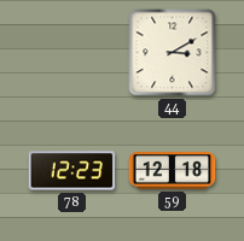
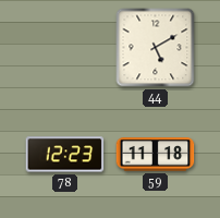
44: 3:10 -> 5:10
59: 12:18 -> 11:18
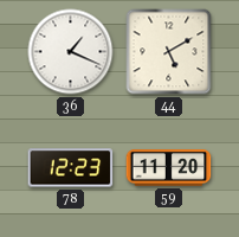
36: none -> 1:19
59: 11:18 -> 11:20
